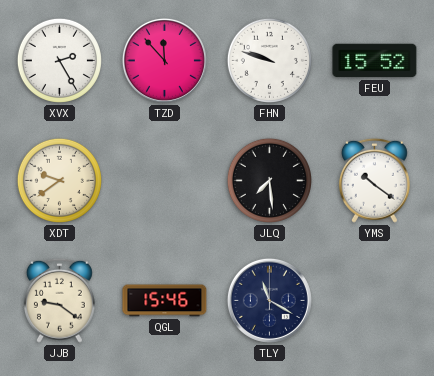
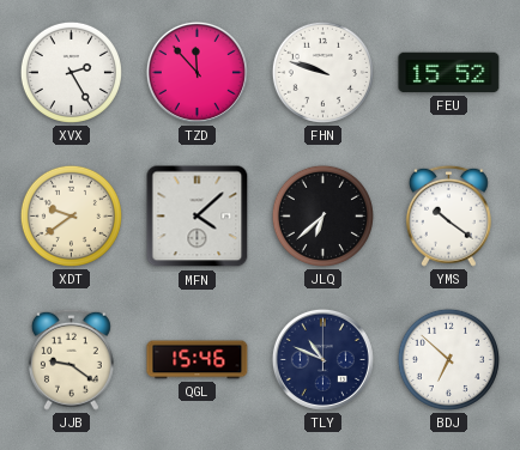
MFN: none -> 4:08
JLQ: 7:29 -> 6:38
TLY: 11:20 -> 10:49
BDJ: none -> 6:52
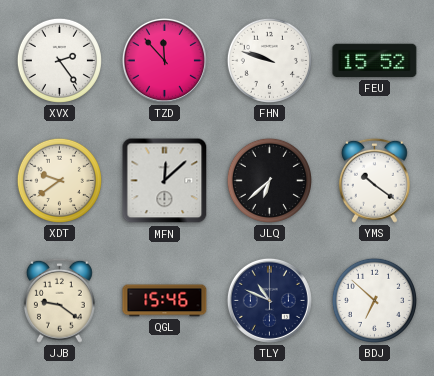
XVX: 2:25 -> 2:24
MFN: 4:08 -> 12:08
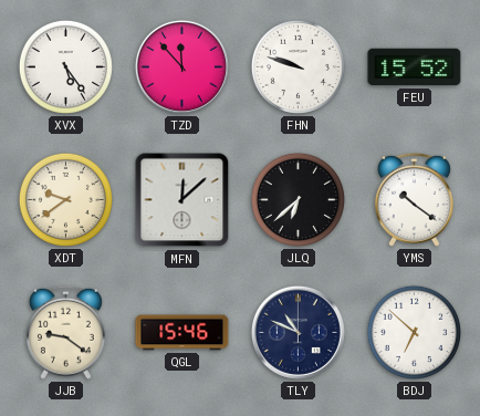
XVX: 2:24 -> 5:24
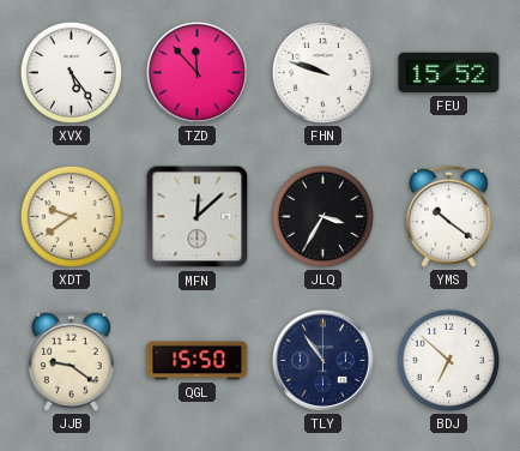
JLQ: 6:38 -> 3:35
QGL: 15:46 -> 15:50
TLY: 10:49 -> 10:54
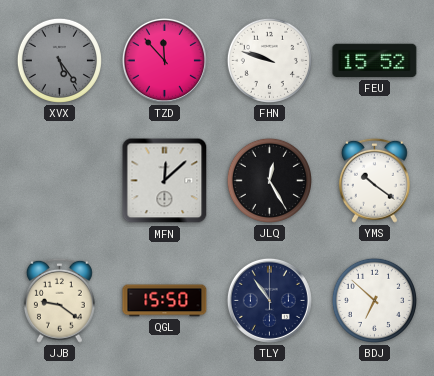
XVX dial: white -> grey
XDT: 9:39 -> none
JLQ: 3:35 -> 12:25
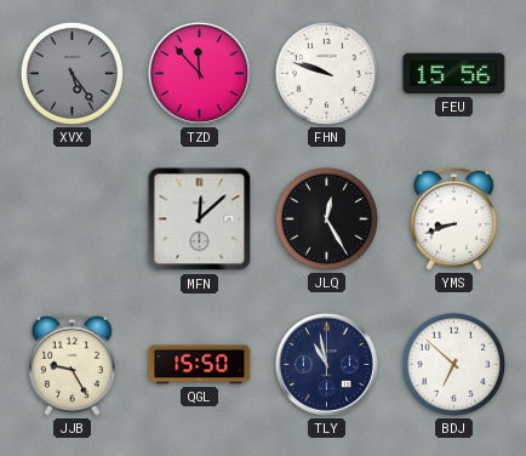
FEU: 15:52 -> 15:56
YMS: 10:21 -> 8:42
JJB: 9:21 -> 9:25
TLY: 10:54 -> 10:58
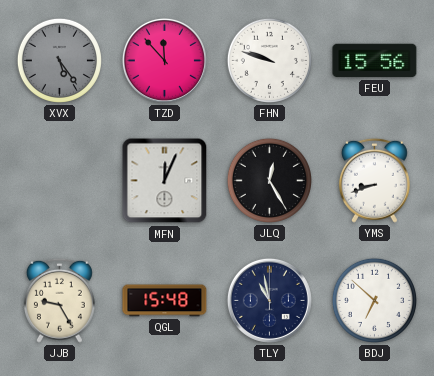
MFN: 12:08 -> 12:04
QGL: 15:50 -> 15:48
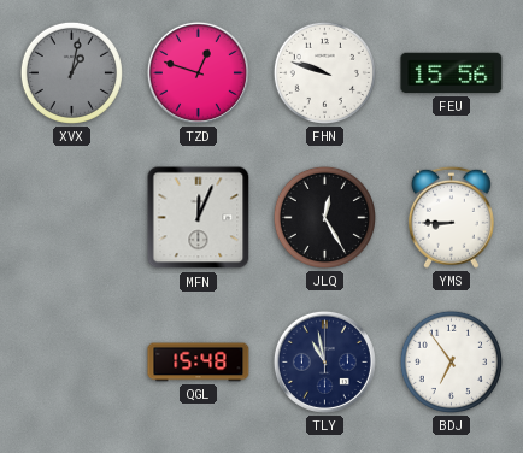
XVX: 5:24 -> 1:02
TZD: 11:53 -> 12:48
YMS: 8:42 -> 8:45
JJB: 9:25 -> none
BDJ: 6:52 -> 6:54
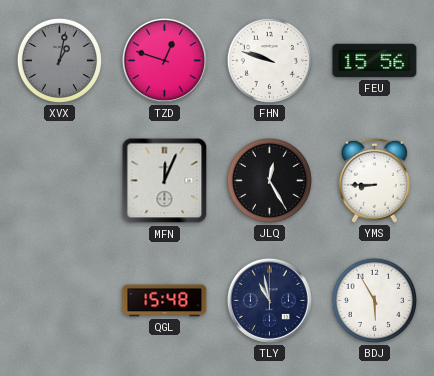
BDJ: 6:54 -> 5:55
